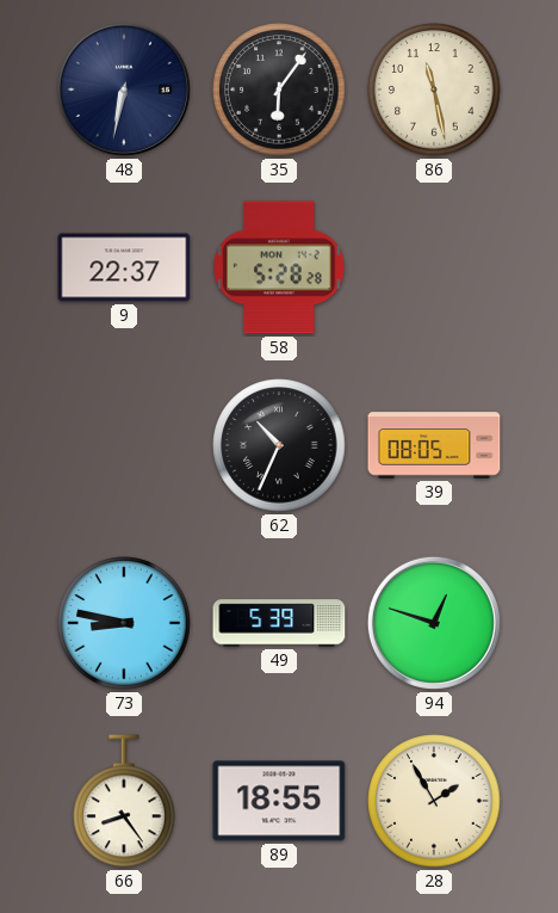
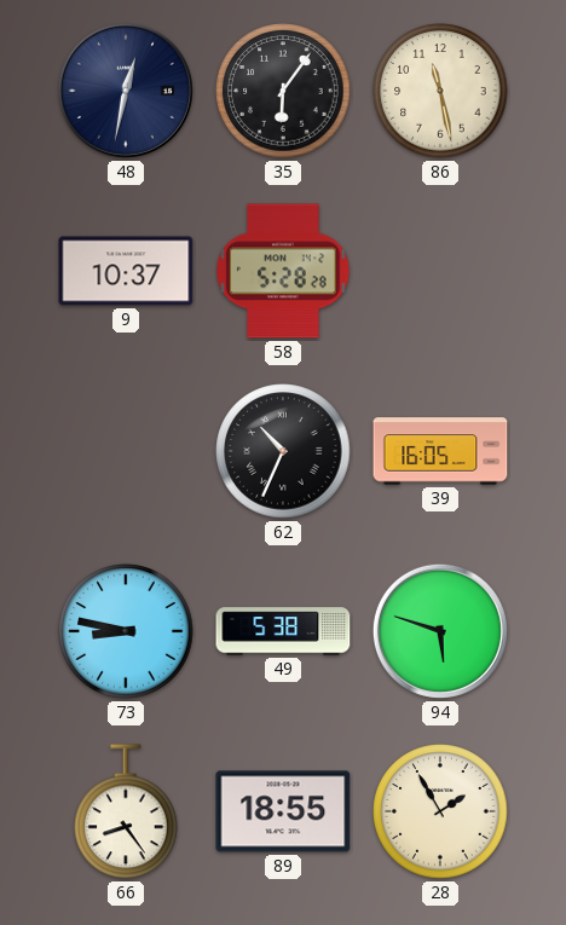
48: 6:32 -> 12:32
9: 22:37 -> 10:37
39: 08:05 -> 16:05
49: 5:39 -> 5:38
94: 12:48 -> 5:48
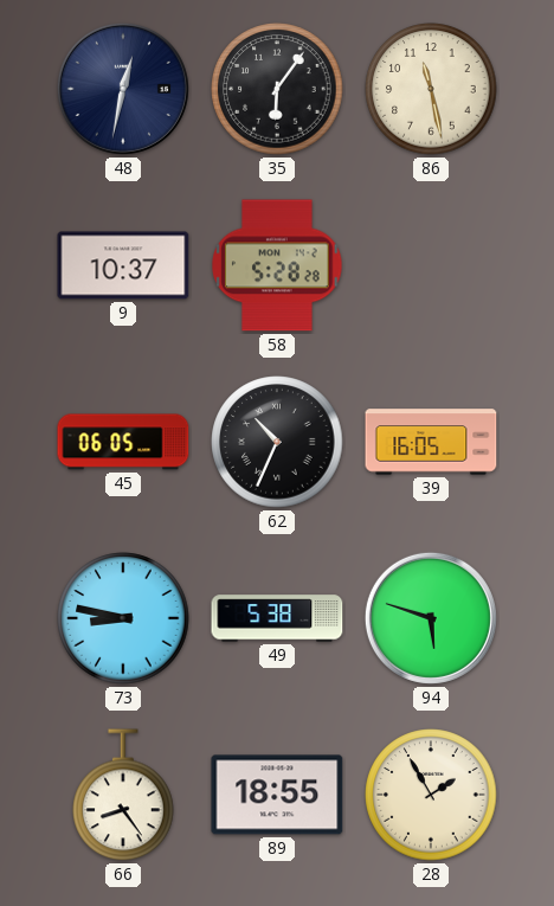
45: none -> 06:05
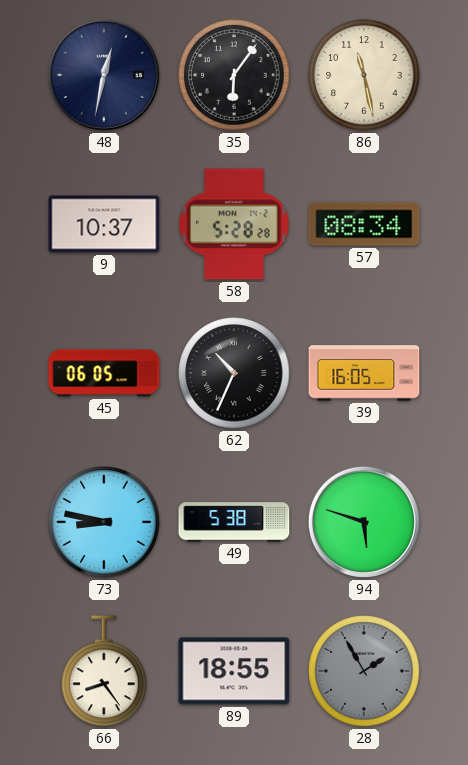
57: none -> 08:34
28 dial: cream -> grey
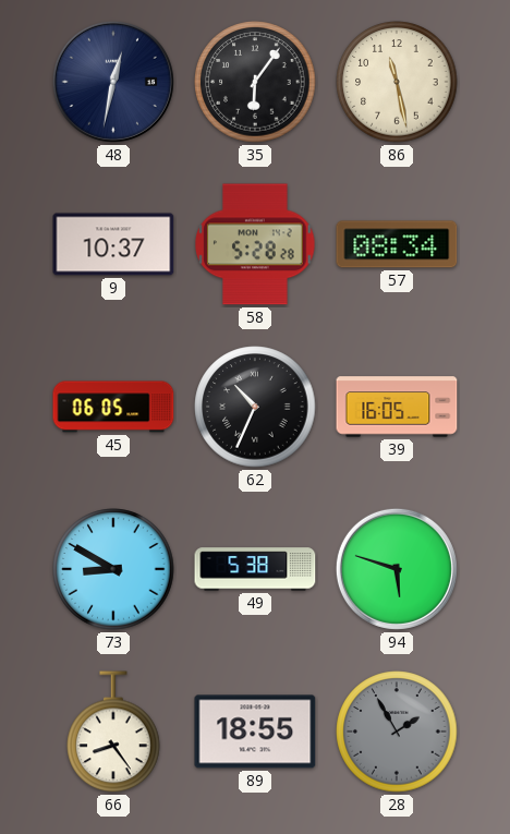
73: 8:47 -> 8:50
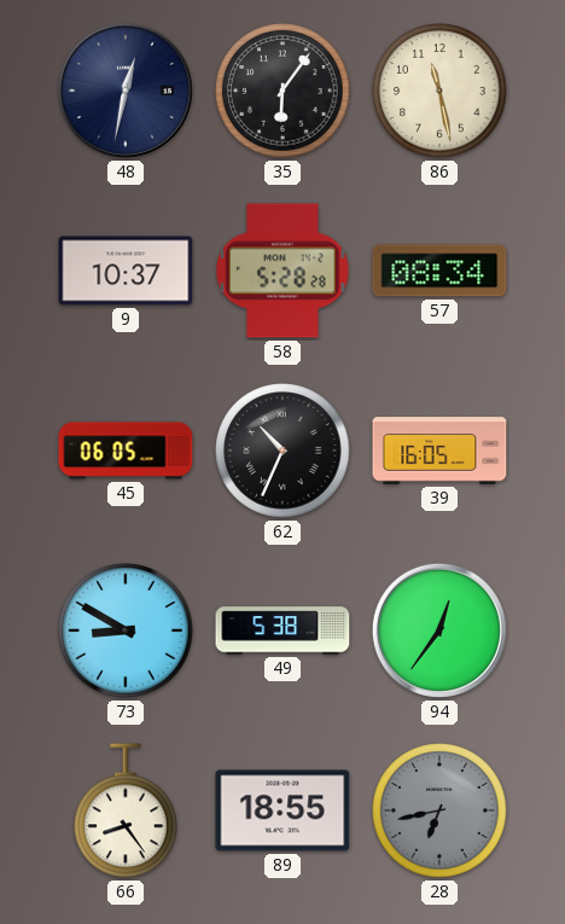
94: 5:48 -> 12:36
28: 1:55 -> 6:43
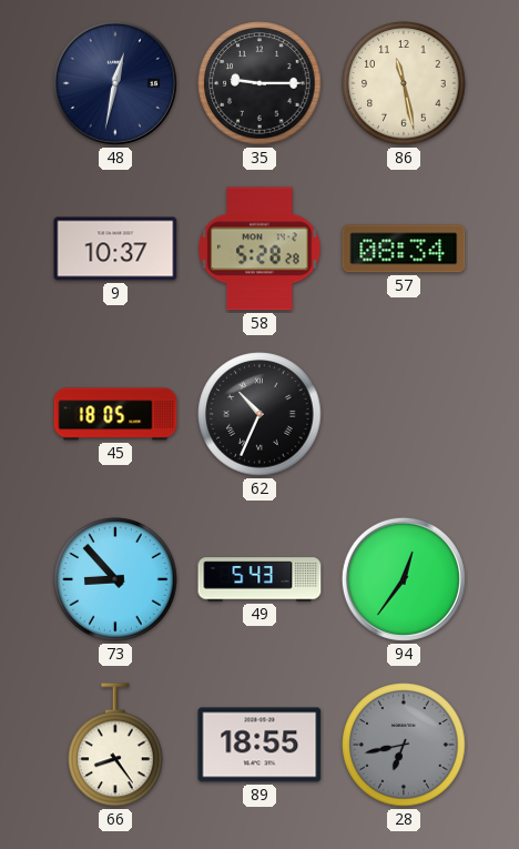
35: 6:06 -> 9:15
45: 06:05 -> 18:05
39: 16:05 -> none
73: 8:50 -> 8:53
49: 5:38 -> 5:43
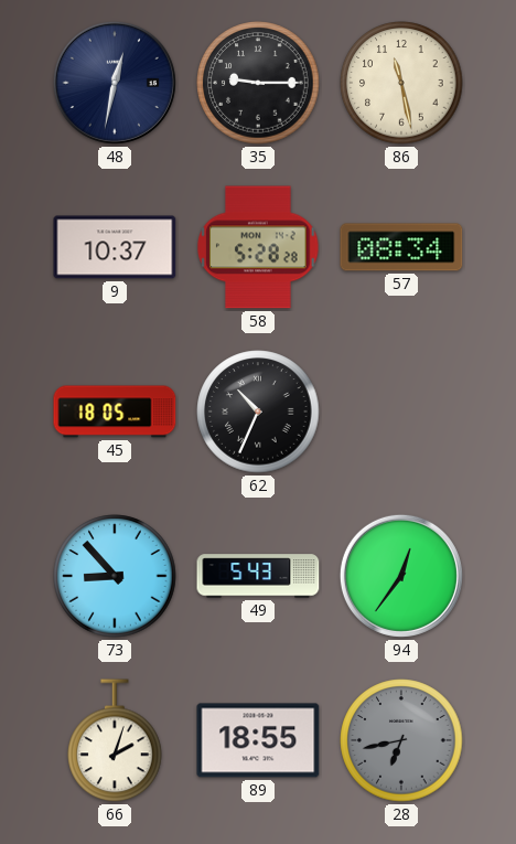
66: 8:24 -> 2:03
